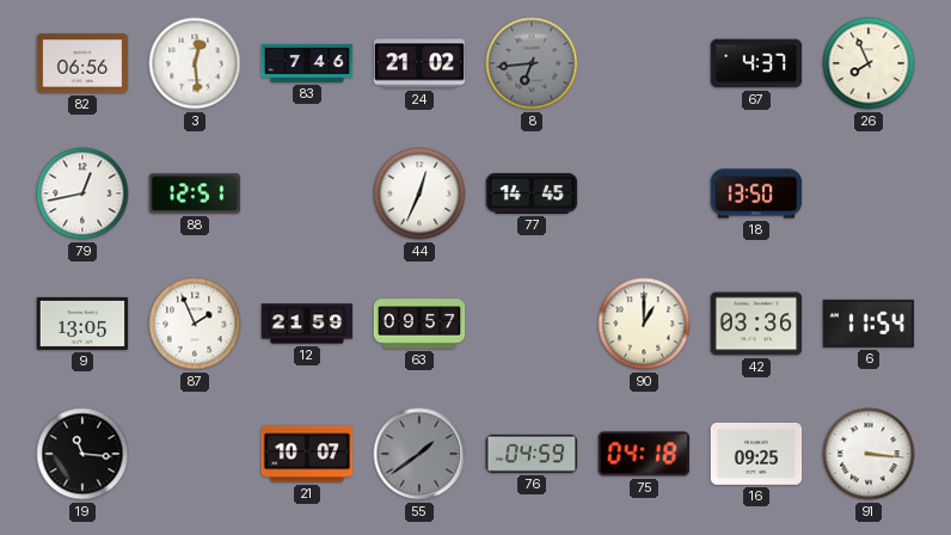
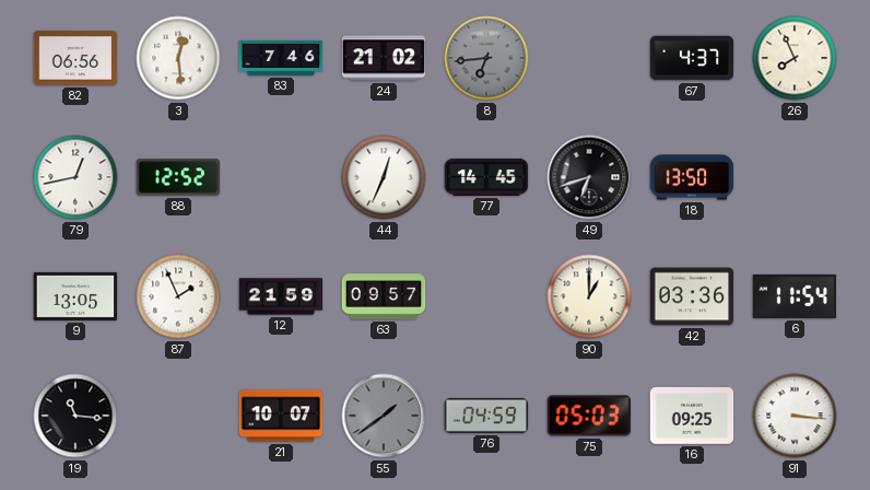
88: 12:51 -> 12:52
49: none -> 6:42
75: 04:18 -> 05:03
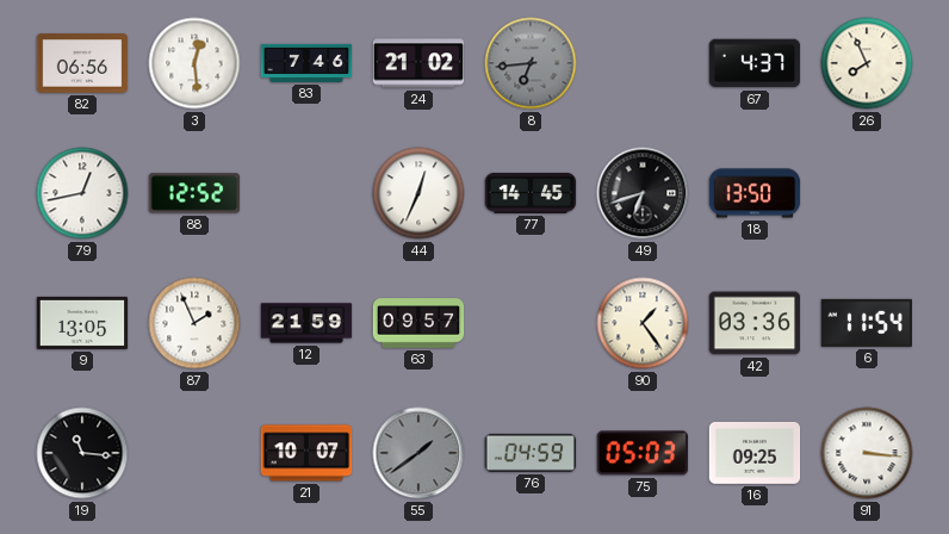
90: 1:00 -> 1:24
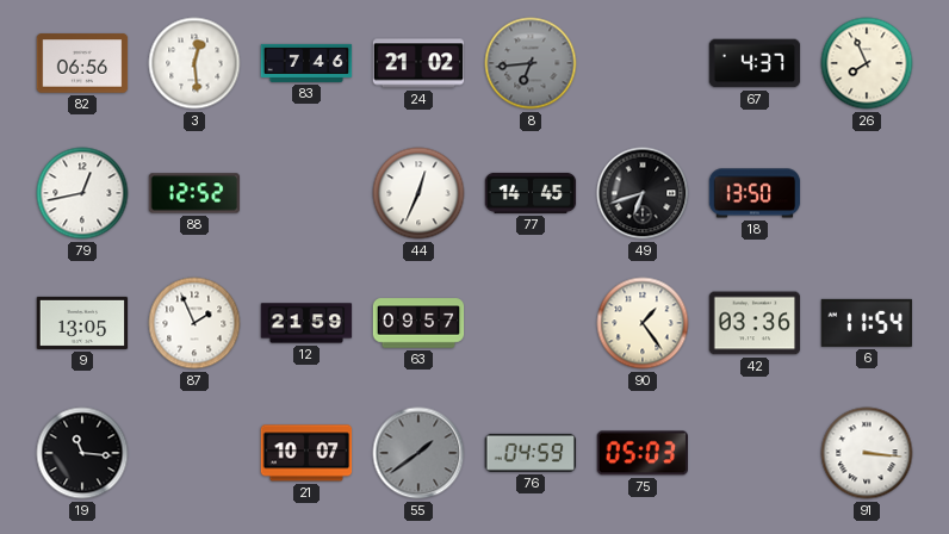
16: 09:25 -> none
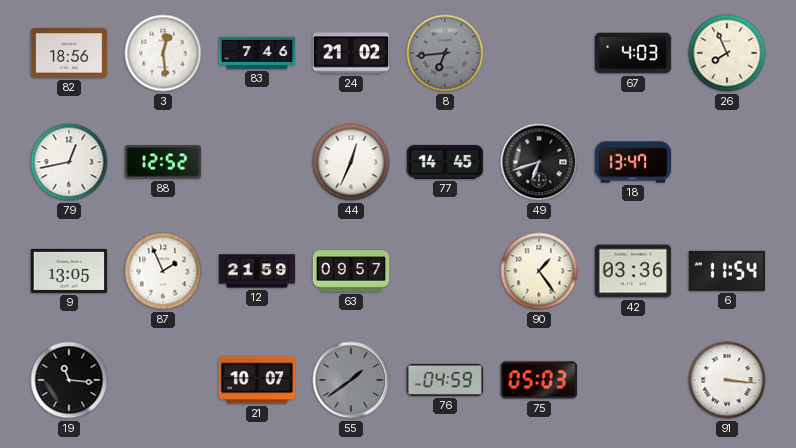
82: 06:56 -> 18:56
67: 4:37 -> 4:03
18: 13:50 -> 13:47
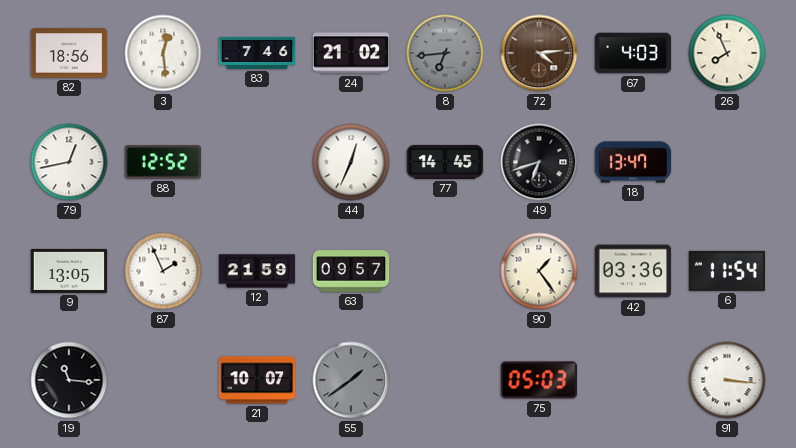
72: none -> 4:14
76: 04:59 -> none
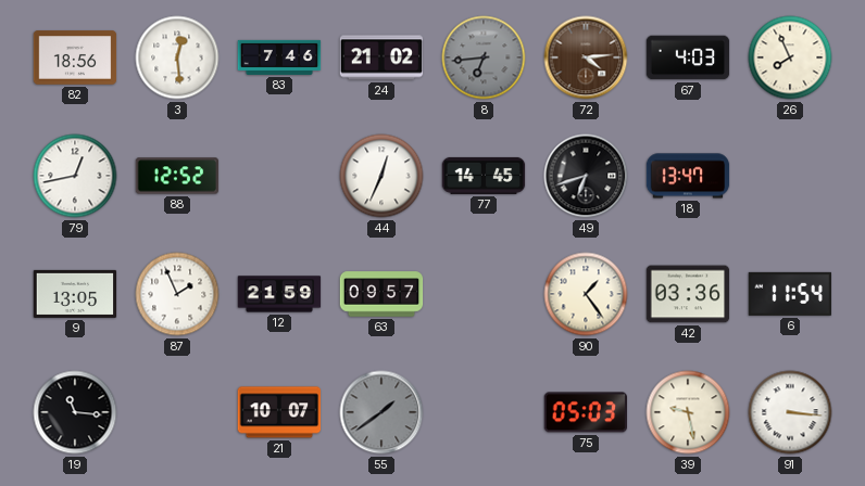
39: none -> 9:28
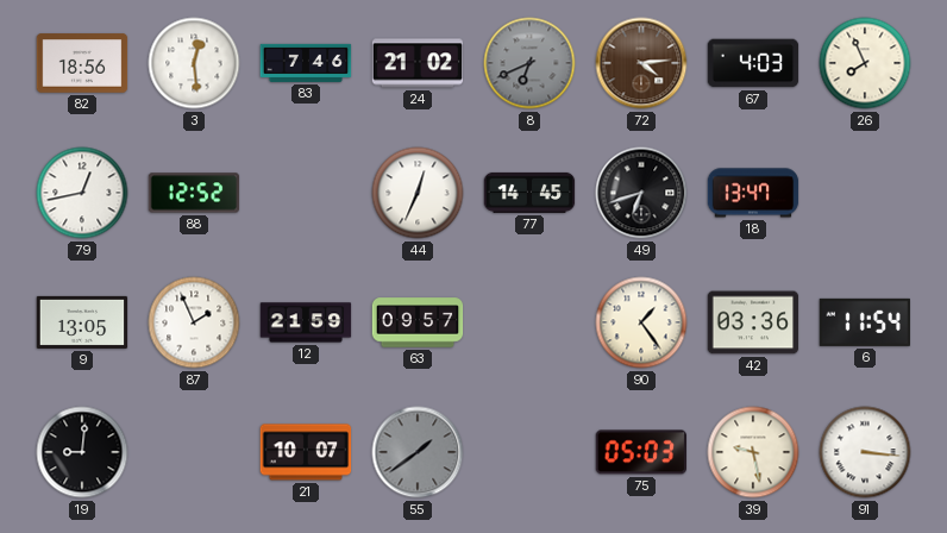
8: 6:44 -> 6:41
19: 11:16 -> 9:01
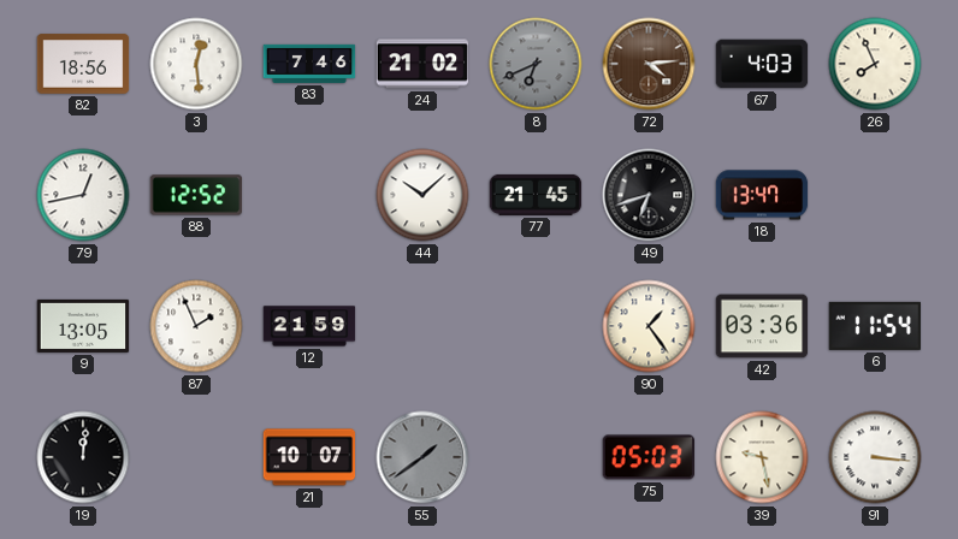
44: 12:34 -> 10:08
77: 14:45 -> 21:45
63: 09:57 -> none
19: 9:01 -> 12:01
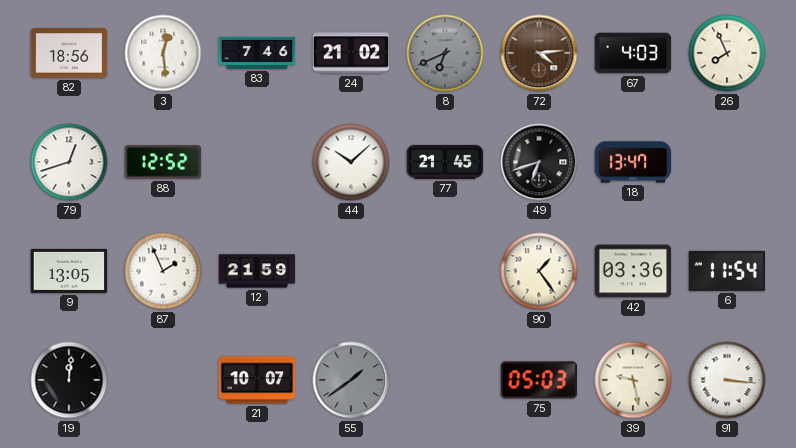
79: 12:43 -> 12:42
